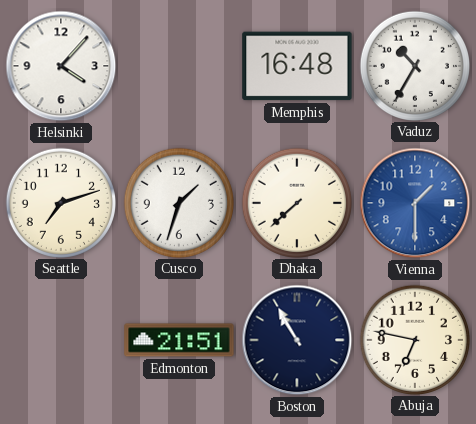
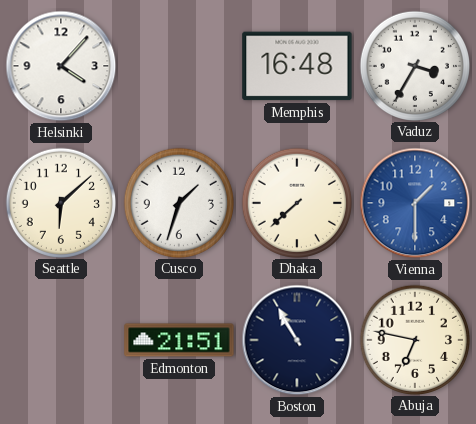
Vaduz: 10:35 -> 3:35
Seattle: 7:12 -> 6:08
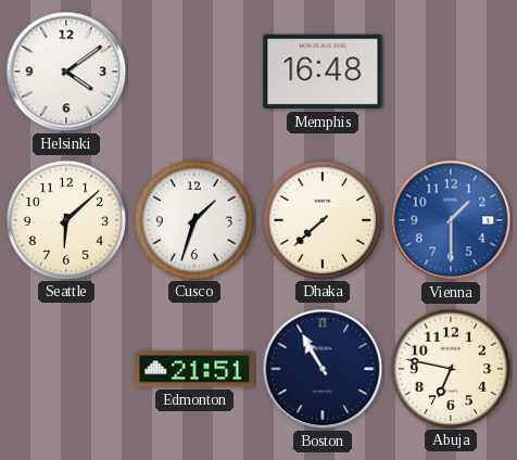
Helsinki: 4:07 -> 4:09
Vaduz: 3:35 -> none
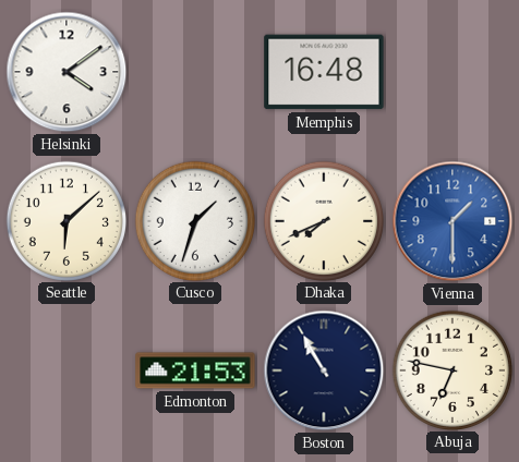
Dhaka: 7:38 -> 7:41
Edmonton: 21:51 -> 21:53
